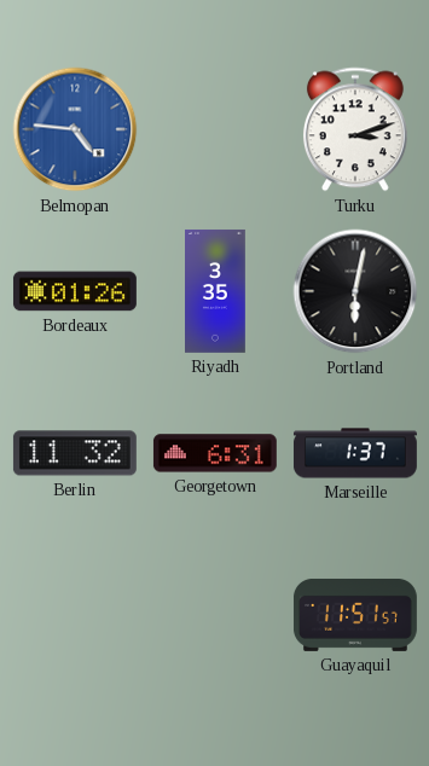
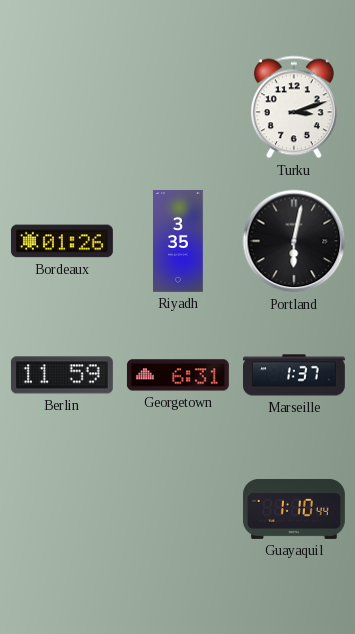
Belmopan: 4:46 -> none
Berlin: 11:32 -> 11:59
Guayaquil: 11:51 -> 1:10
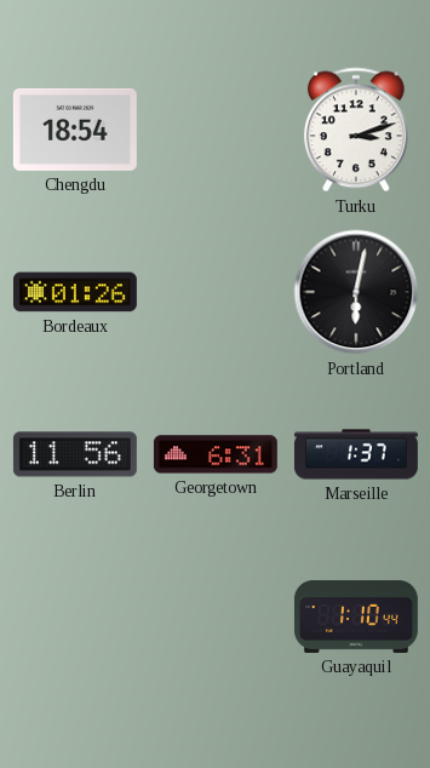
Chengdu: none -> 18:54
Riyadh: 3:35 -> none
Berlin: 11:59 -> 11:56
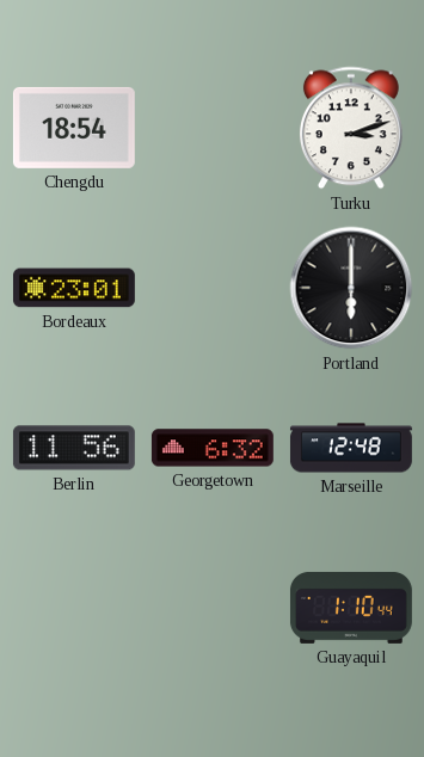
Bordeaux: 01:26 -> 23:01
Portland: 6:02 -> 6:00
Georgetown: 6:31 -> 6:32
Marseille: 1:37 -> 12:48
